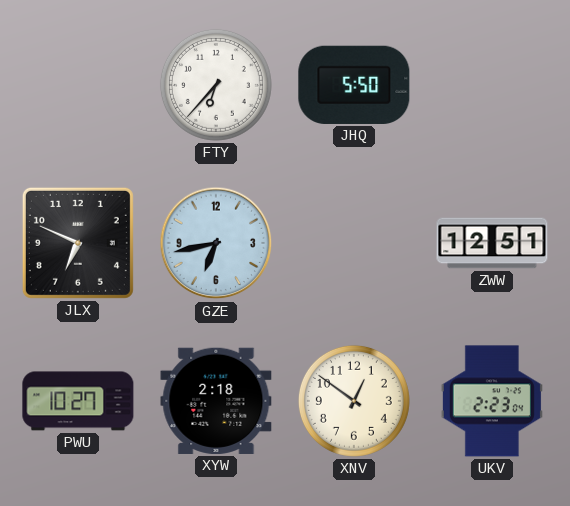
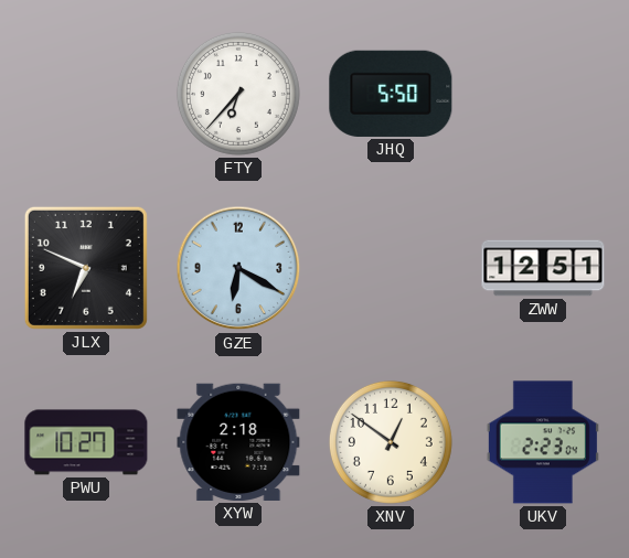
GZE: 6:43 -> 6:20
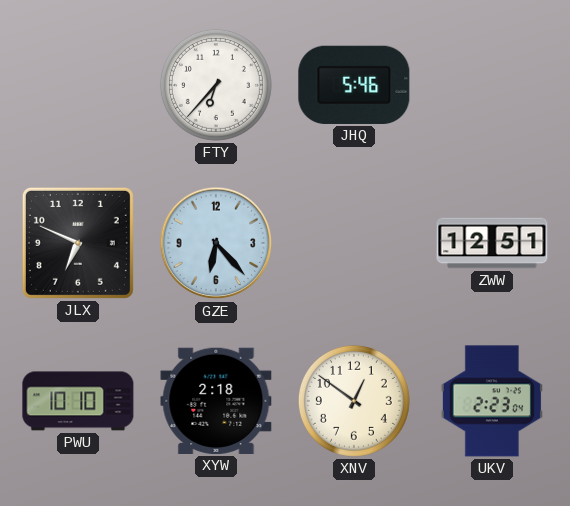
JHQ: 5:50 -> 5:46
GZE: 6:20 -> 6:23
PWU: 10:27 -> 10:10
